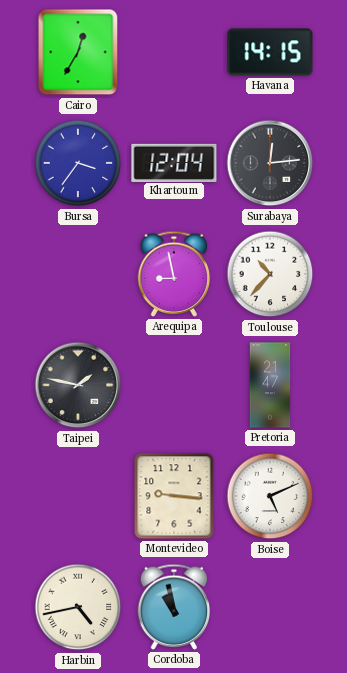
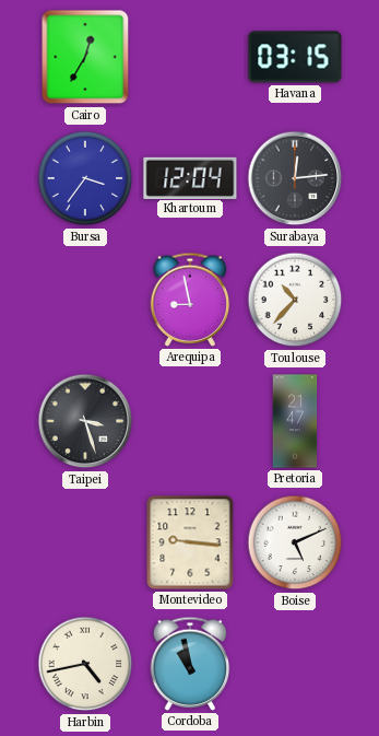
Havana: 14:15 -> 03:15
Taipei: 1:47 -> 3:27
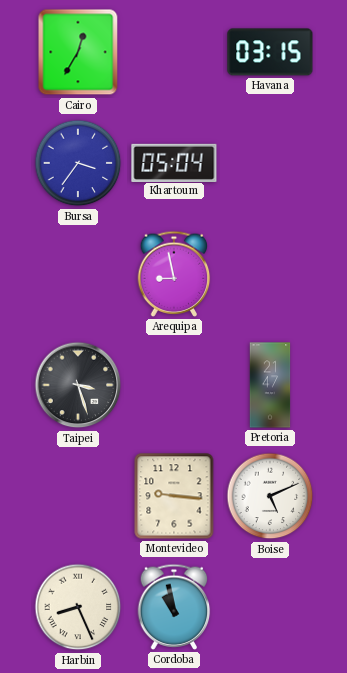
Khartoum: 12:04 -> 05:04
Surabaya: 12:14 -> none
Toulouse: 10:37 -> none
Harbin: 4:43 -> 8:26
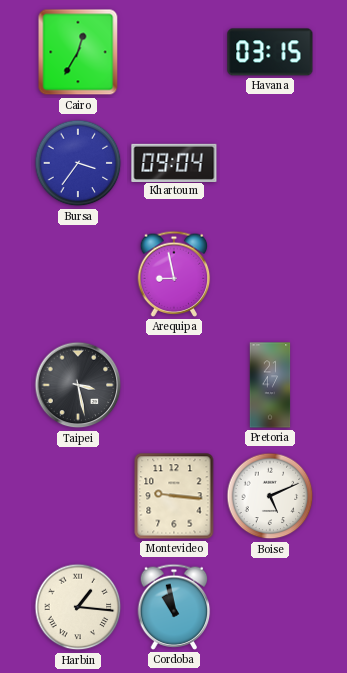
Khartoum: 05:04 -> 09:04
Taipei: 3:27 -> 3:28
Harbin: 8:26 -> 1:16
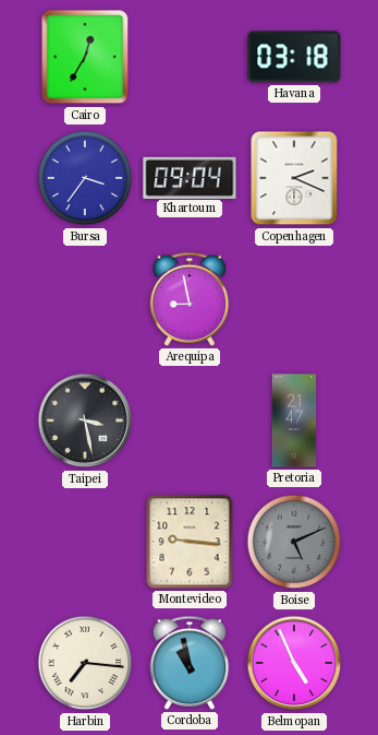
Havana: 03:15 -> 03:18
Copenhagen: none -> 2:19
Boise dial: white -> grey
Harbin: 1:16 -> 7:16
Belmopan: none -> 4:56
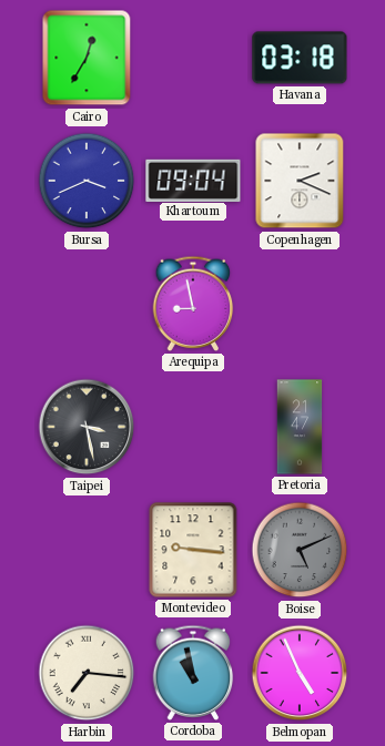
Bursa: 3:36 -> 3:41
